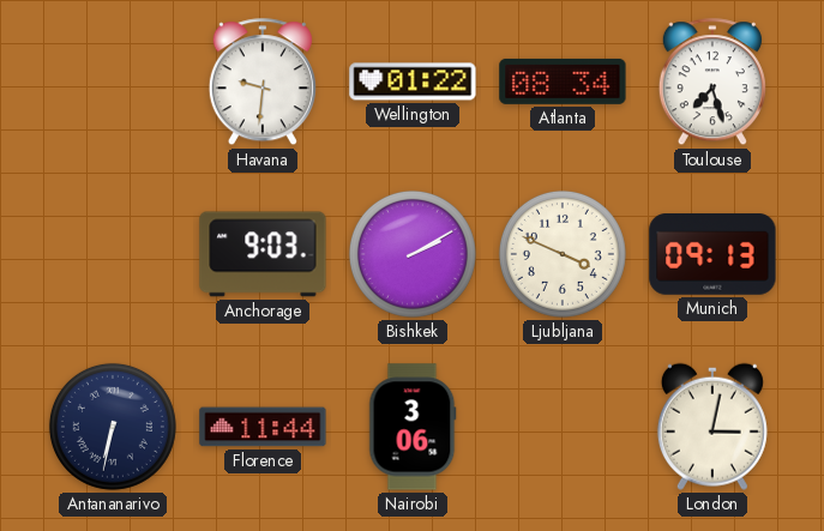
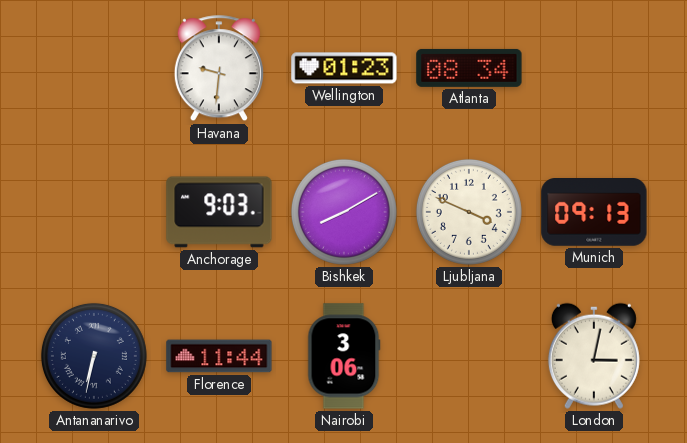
Wellington: 01:22 -> 01:23
Toulouse: 7:27 -> none
Bishkek: 2:10 -> 8:10
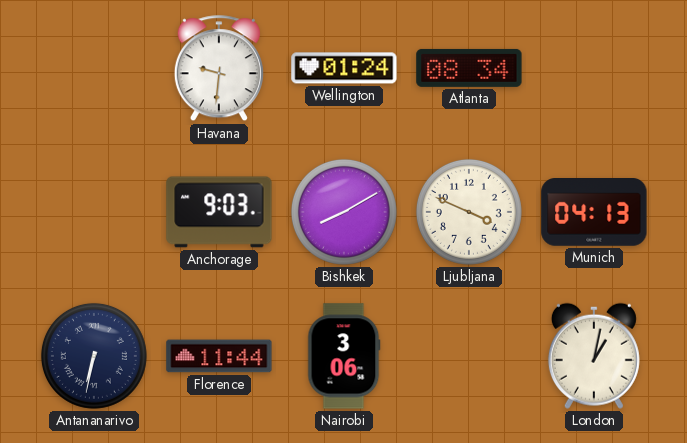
Wellington: 01:23 -> 01:24
Munich: 09:13 -> 04:13
London: 3:02 -> 1:02
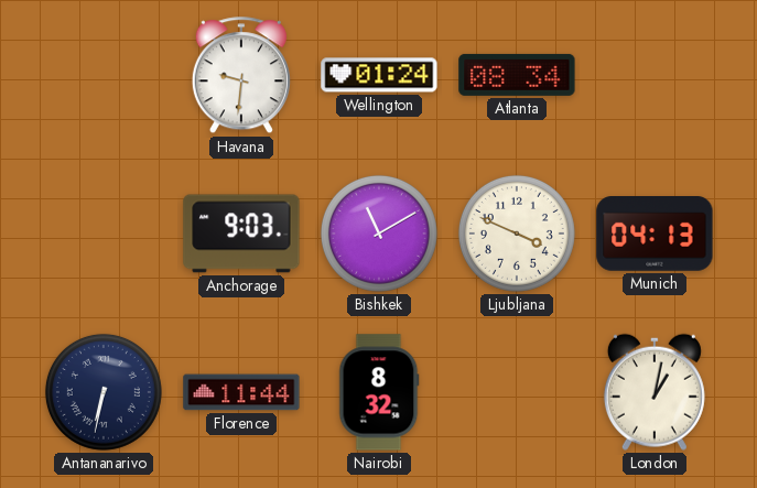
Bishkek: 8:10 -> 11:10
Nairobi: 3:06 -> 8:32
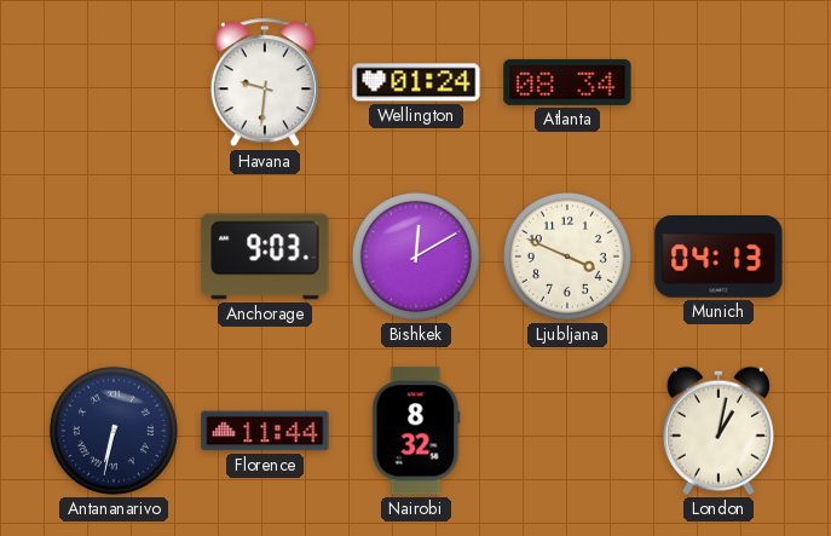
Bishkek: 11:10 -> 12:10
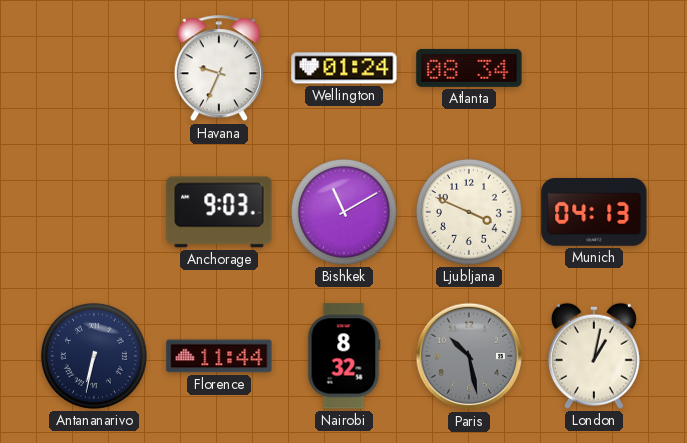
Havana: 9:31 -> 9:34
Bishkek: 12:10 -> 11:10
Paris: none -> 10:28
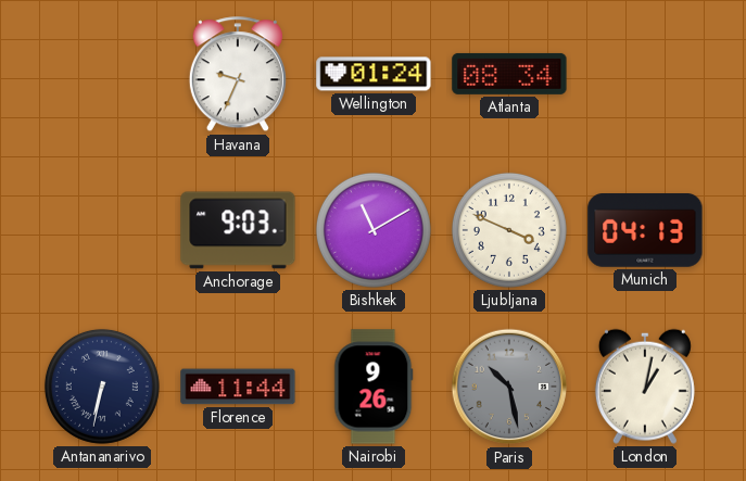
Nairobi: 8:32 -> 9:26
